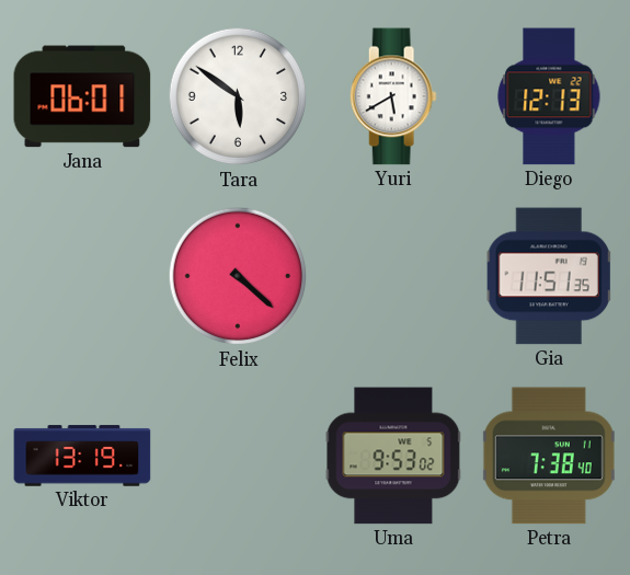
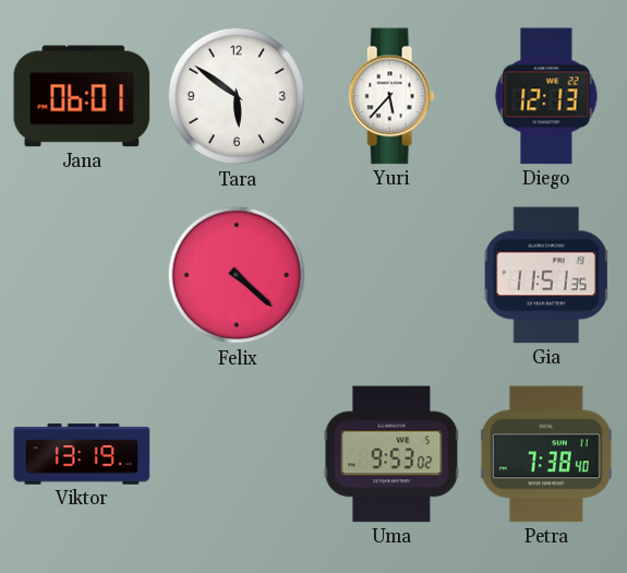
Yuri: 5:40 -> 5:37
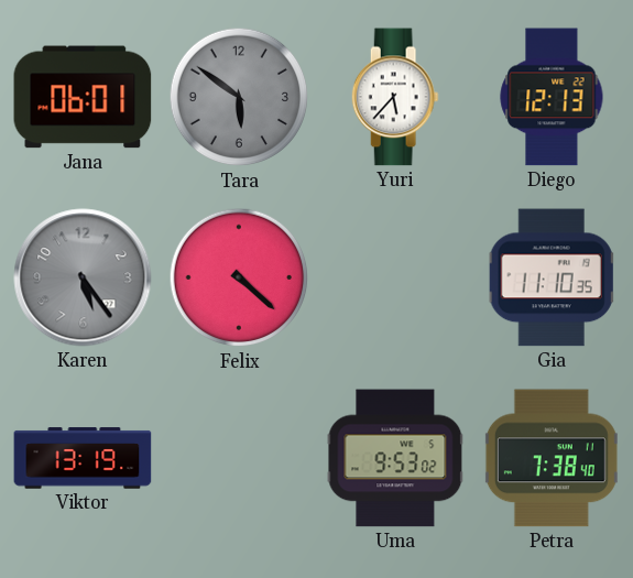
Tara dial: white -> grey
Karen: none -> 5:24
Gia: 11:51 -> 11:10
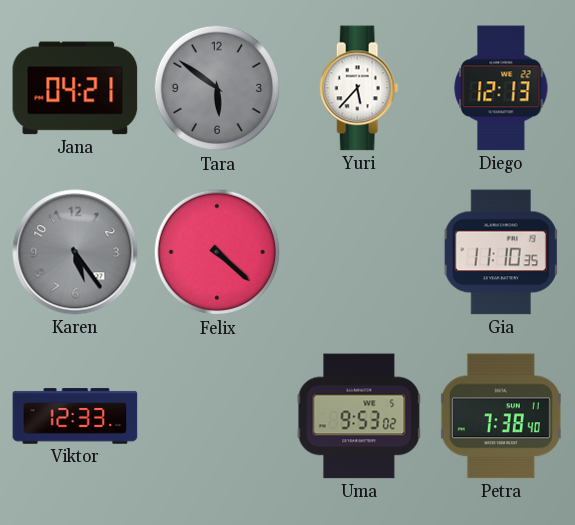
Jana: 06:01 -> 04:21
Viktor: 13:19 -> 12:33
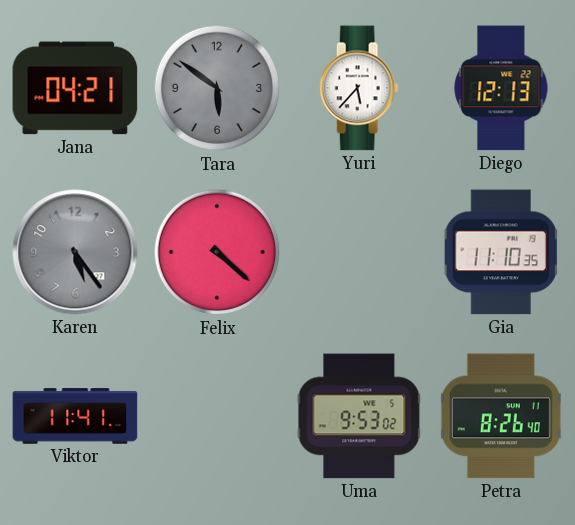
Viktor: 12:33 -> 11:41
Petra: 7:38 -> 8:26
